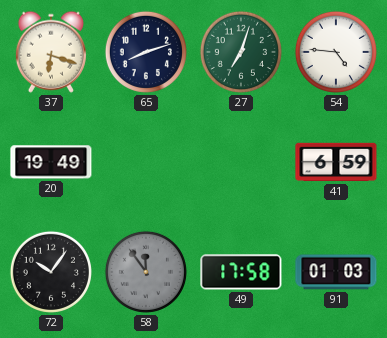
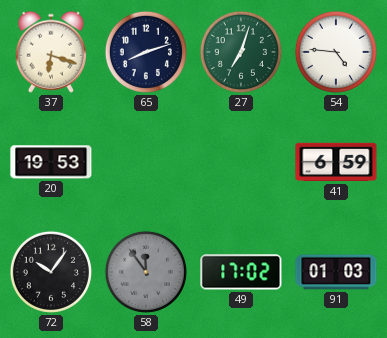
20: 19:49 -> 19:53
49: 17:58 -> 17:02
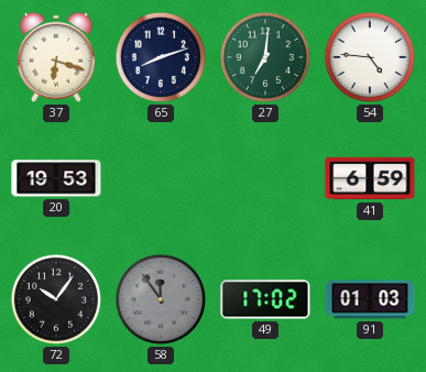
27: 7:03 -> 7:01
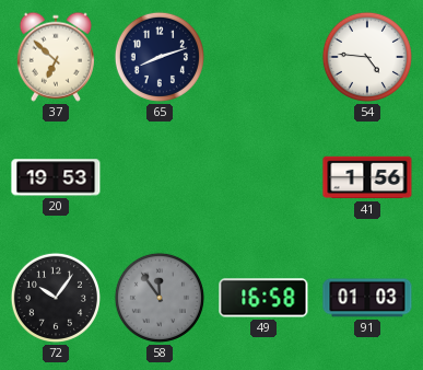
37: 6:18 -> 6:52
27: 7:01 -> none
41: 6:59 -> 1:56
49: 17:02 -> 16:58
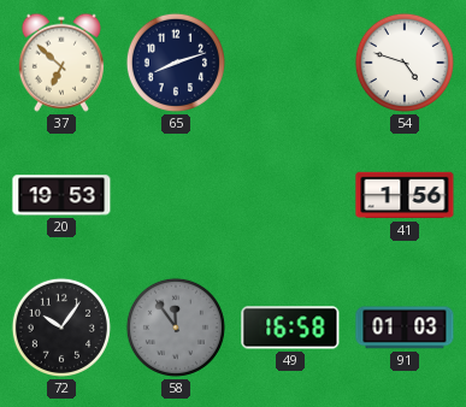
54: 4:46 -> 4:48
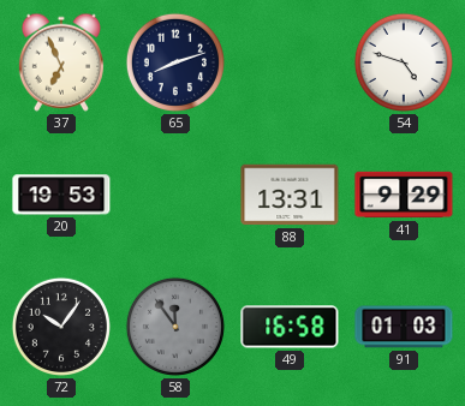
37: 6:52 -> 6:56
88: none -> 13:31
41: 1:56 -> 9:29
